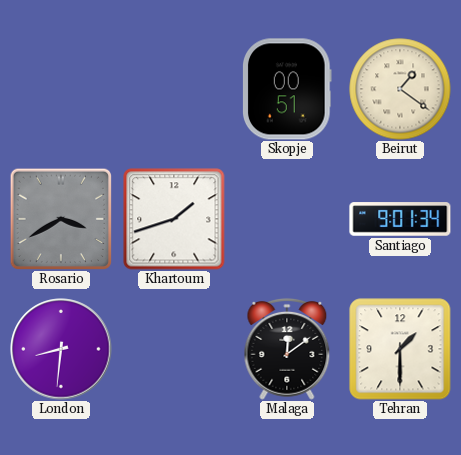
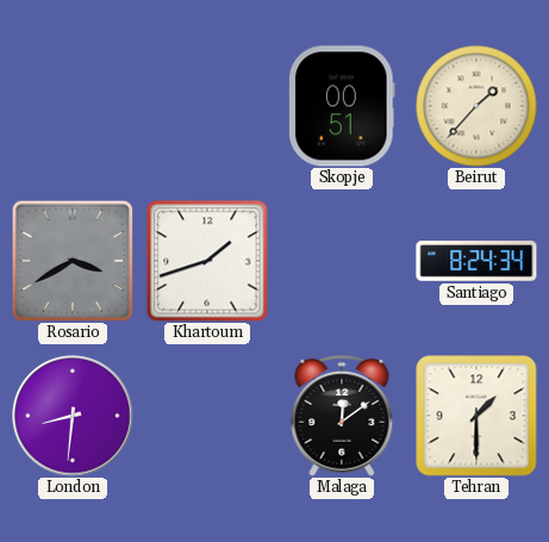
Beirut: 1:21 -> 1:37
Santiago: 9:01 -> 8:24
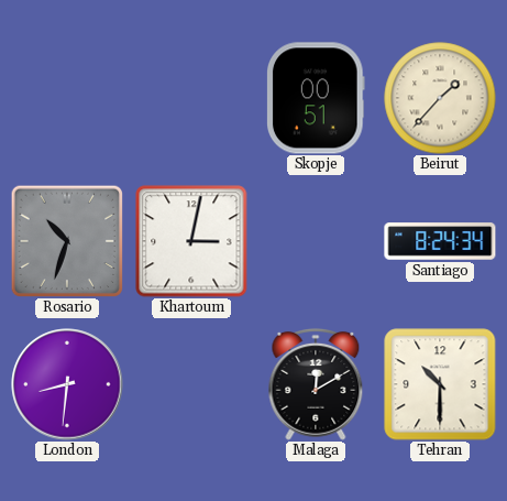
Rosario: 3:40 -> 10:33
Khartoum: 1:42 -> 3:02
Malaga: 12:09 -> 12:10
Tehran: 1:30 -> 10:30
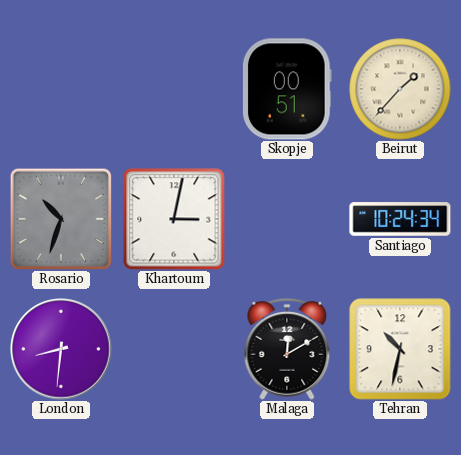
Santiago: 8:24 -> 10:24
Tehran: 10:30 -> 10:32
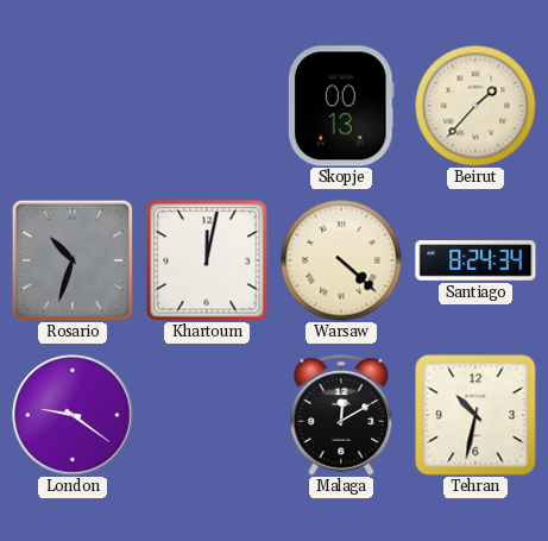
Skopje: 00:51 -> 00:13
Khartoum: 3:02 -> 12:02
Warsaw: none -> 4:22
Santiago: 10:24 -> 8:24
London: 8:31 -> 9:21
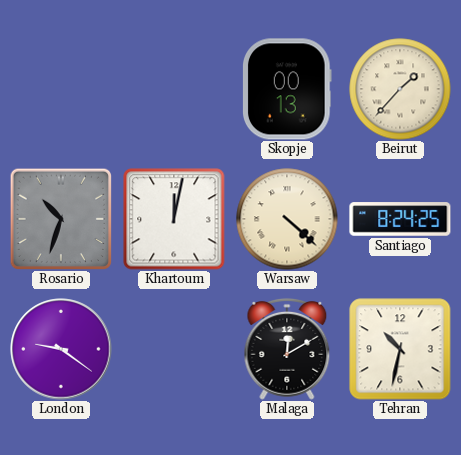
Santiago: 8:24:34 -> 8:24:25
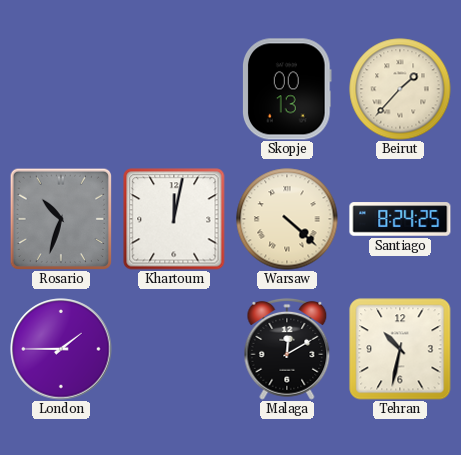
London: 9:21 -> 1:45
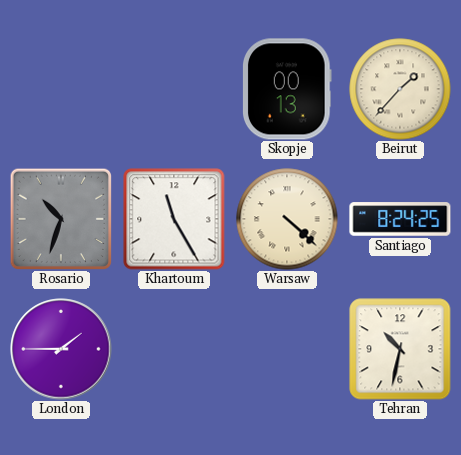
Khartoum: 12:02 -> 11:25
Malaga: 12:10 -> none
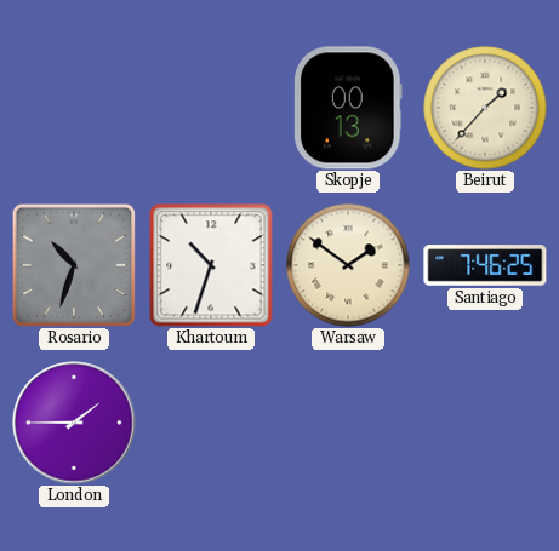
Khartoum: 11:25 -> 10:33
Warsaw: 4:22 -> 1:51
Santiago: 8:24 -> 7:46
Tehran: 10:32 -> none
